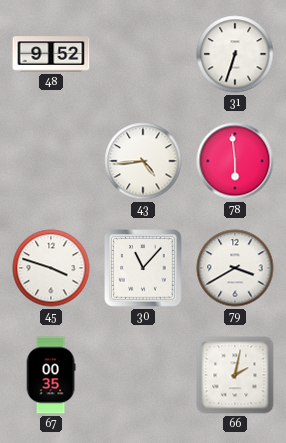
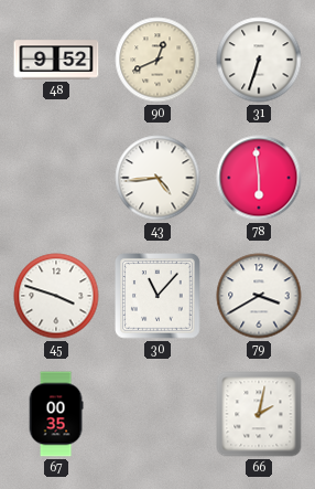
90: none -> 12:41
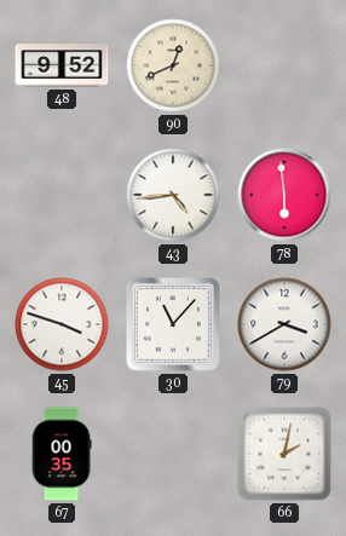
31: 6:33 -> none
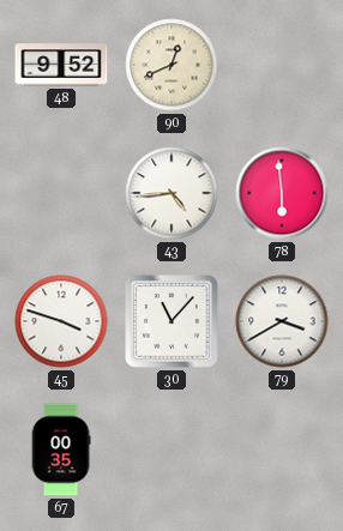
66: 2:02 -> none
